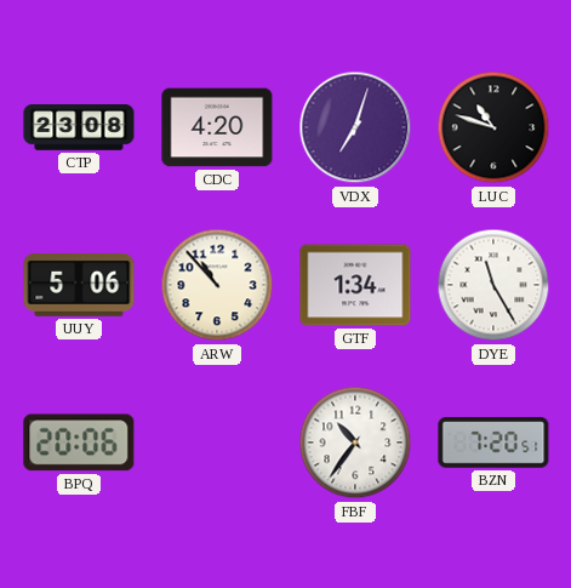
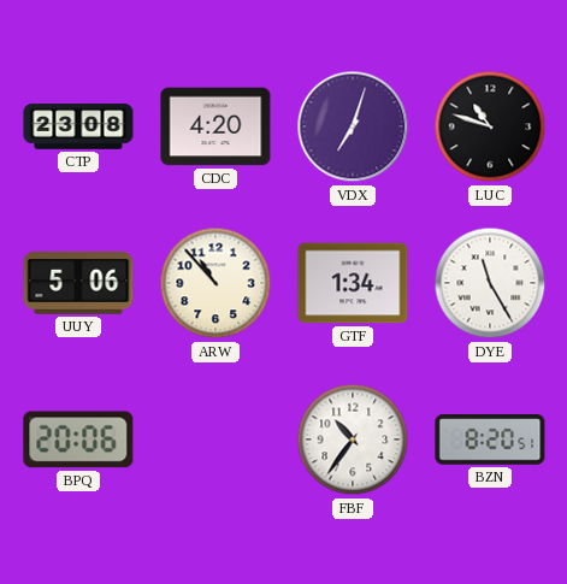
BZN: 7:20 -> 8:20
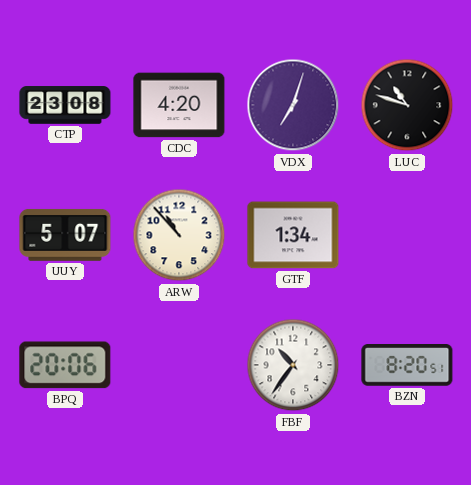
UUY: 5:06 -> 5:07
DYE: 11:25 -> none
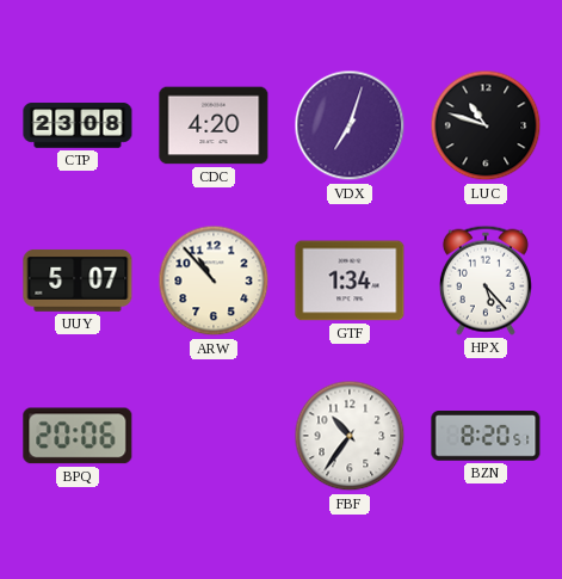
HPX: none -> 5:23
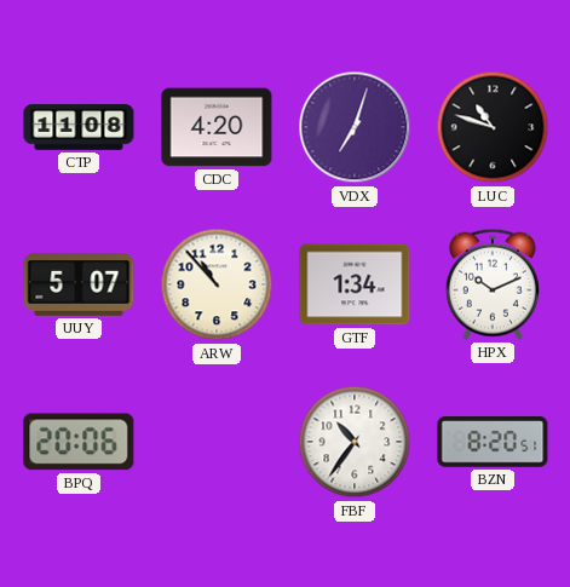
CTP: 23:08 -> 11:08
HPX: 5:23 -> 10:11
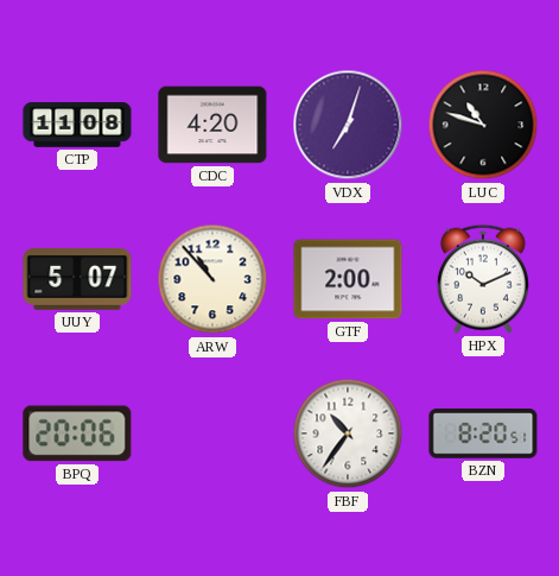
GTF: 1:34 -> 2:00
